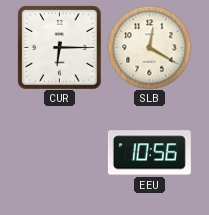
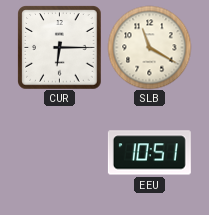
SLB: 12:20 -> 11:20
EEU: 10:56 -> 10:51
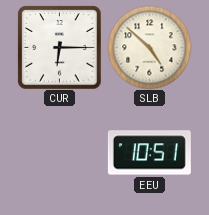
SLB: 11:20 -> 4:52
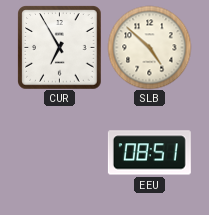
CUR: 6:15 -> 6:55
EEU: 10:51 -> 08:51
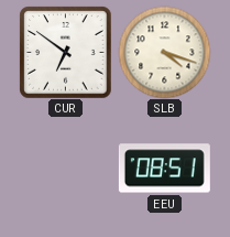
CUR: 6:55 -> 6:51
SLB: 4:52 -> 4:18
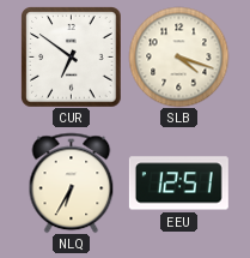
NLQ: none -> 6:35
EEU: 08:51 -> 12:51
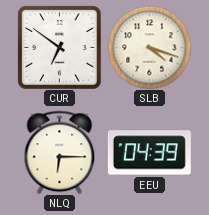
NLQ: 6:35 -> 6:15
EEU: 12:51 -> 04:39
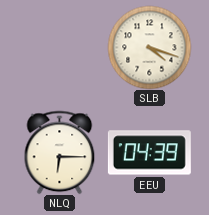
CUR: 6:51 -> none
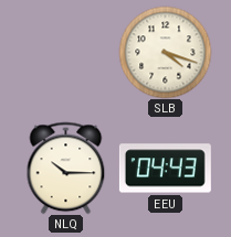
NLQ: 6:15 -> 10:15
EEU: 04:39 -> 04:43
